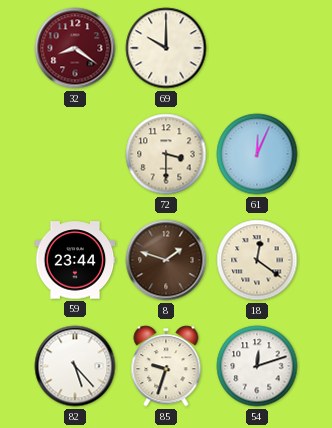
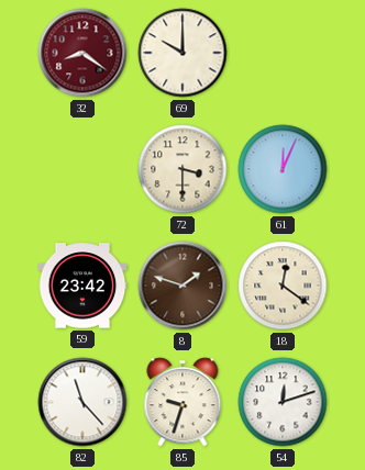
59: 23:44 -> 23:42
82: 5:23 -> 11:23
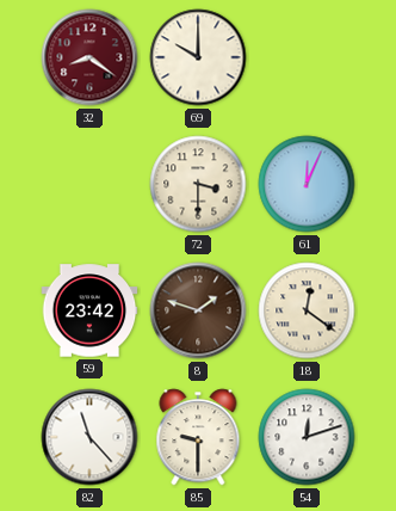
85: 9:33 -> 9:30
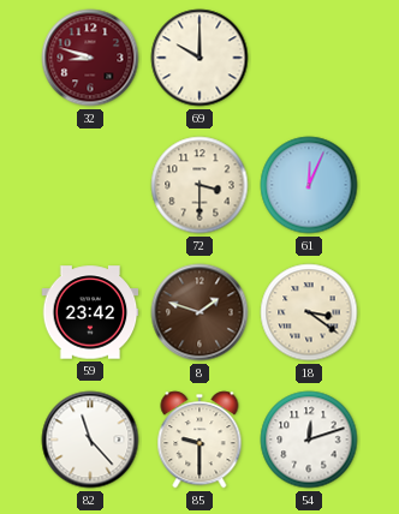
32: 8:21 -> 8:48
18: 12:21 -> 3:21
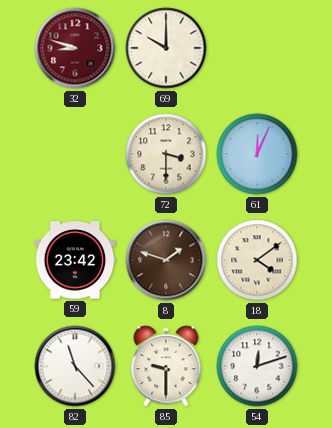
18: 3:21 -> 4:09
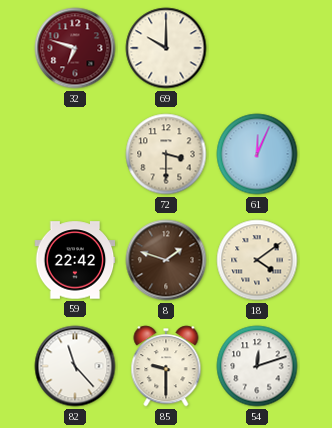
32: 8:48 -> 6:48
59: 23:42 -> 22:42
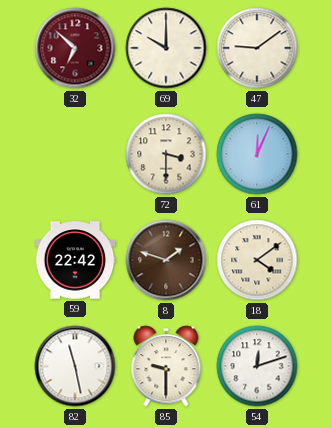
32: 6:48 -> 6:52
47: none -> 9:09
82: 11:23 -> 11:28
